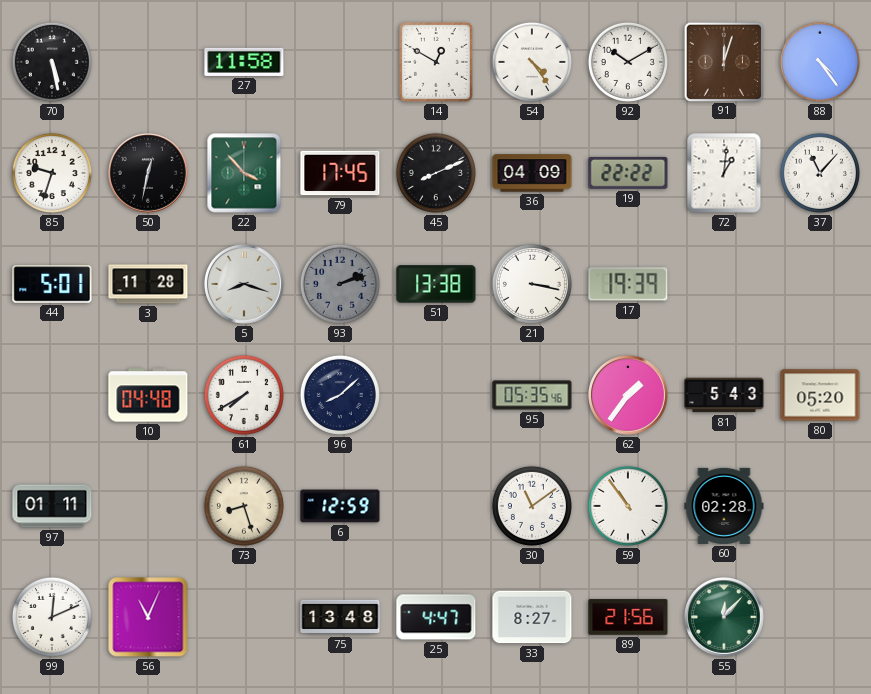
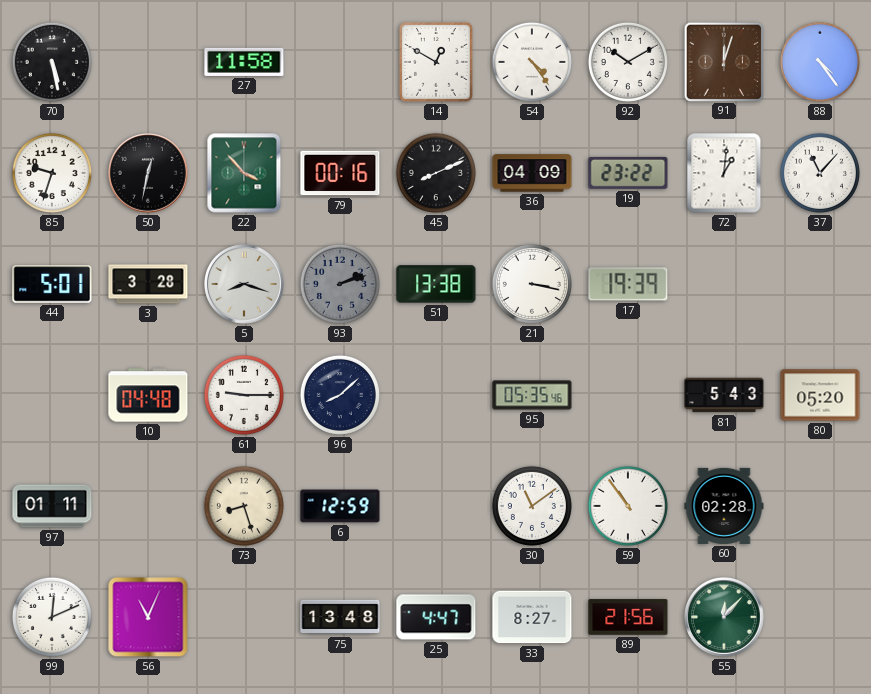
79: 17:45 -> 00:16
19: 22:22 -> 23:22
3: 11:28 -> 3:28
61: 7:40 -> 9:15
62: 1:36 -> none
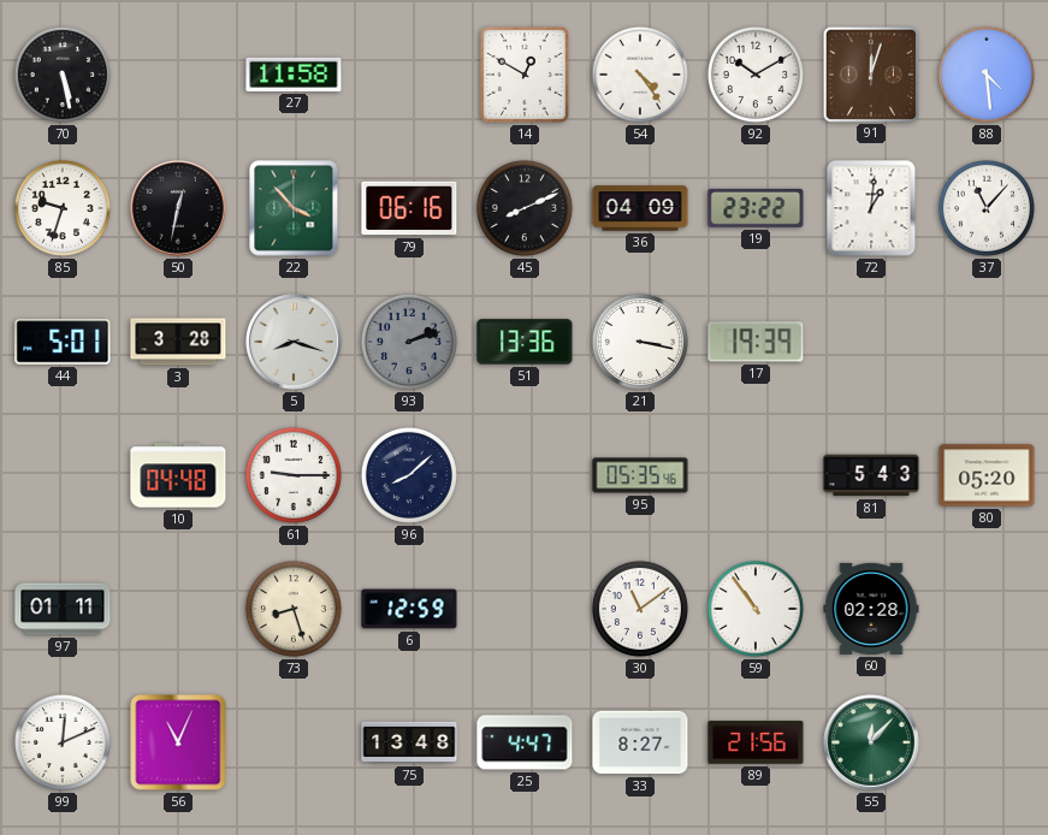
88: 4:24 -> 4:29
79: 00:16 -> 06:16
51: 13:38 -> 13:36
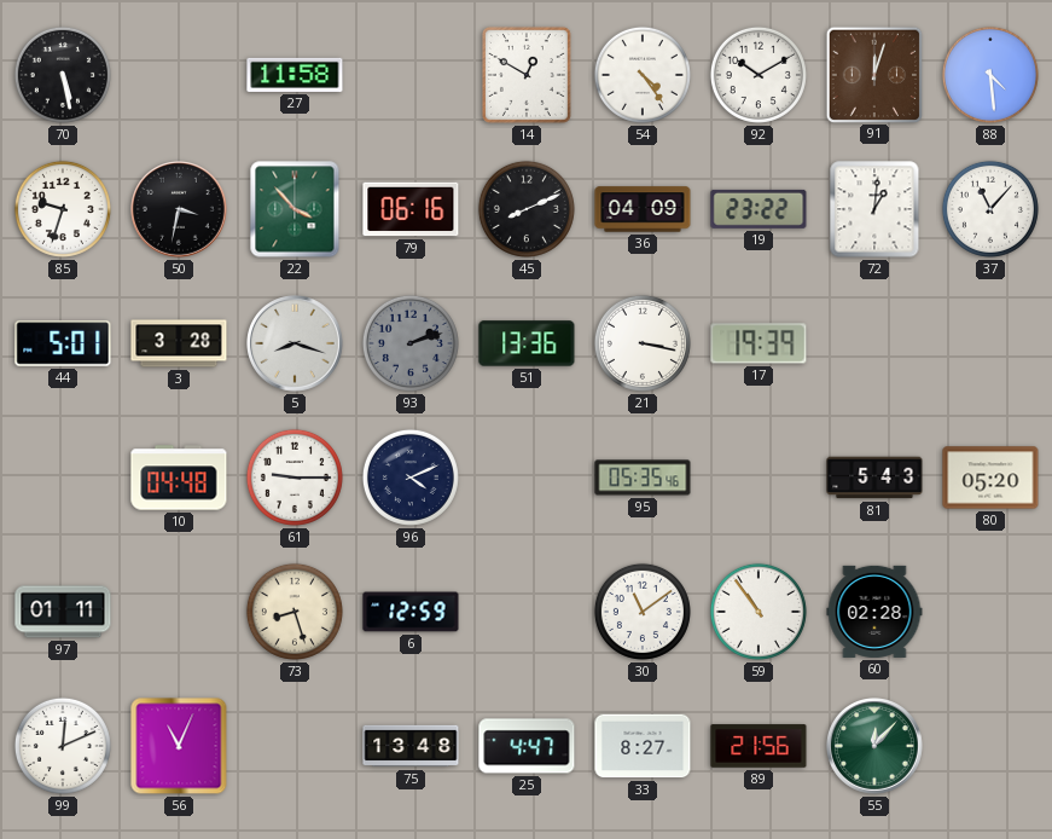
50: 12:32 -> 3:32
96: 8:08 -> 4:11
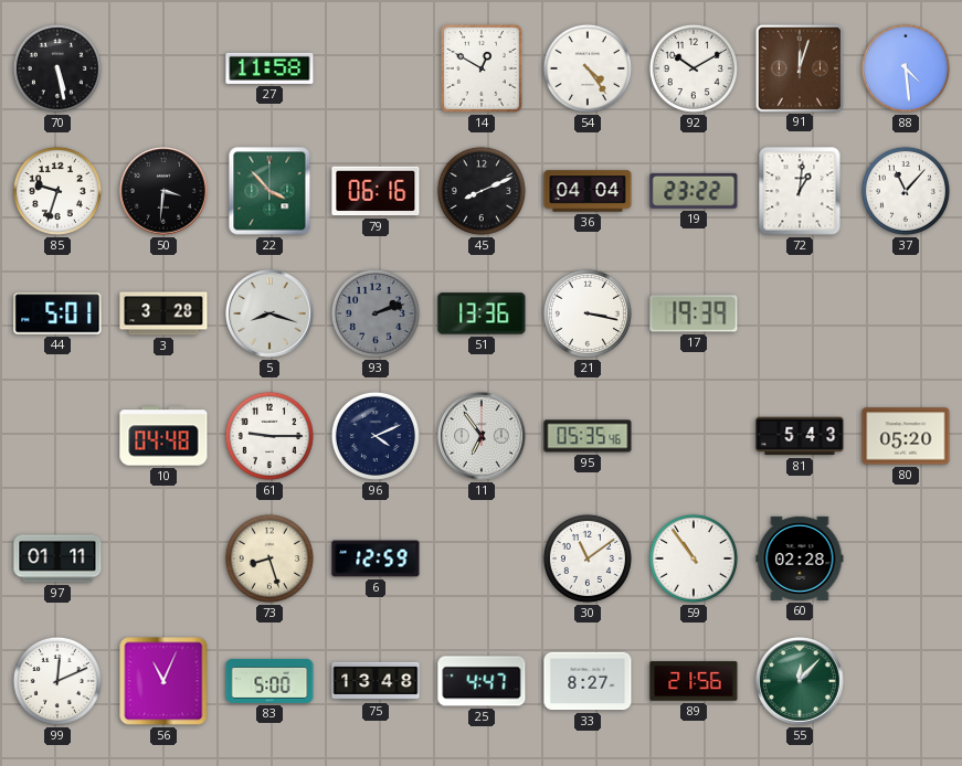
50: 3:32 -> 3:31
36: 04:09 -> 04:04
11: none -> 6:54
83: none -> 5:00
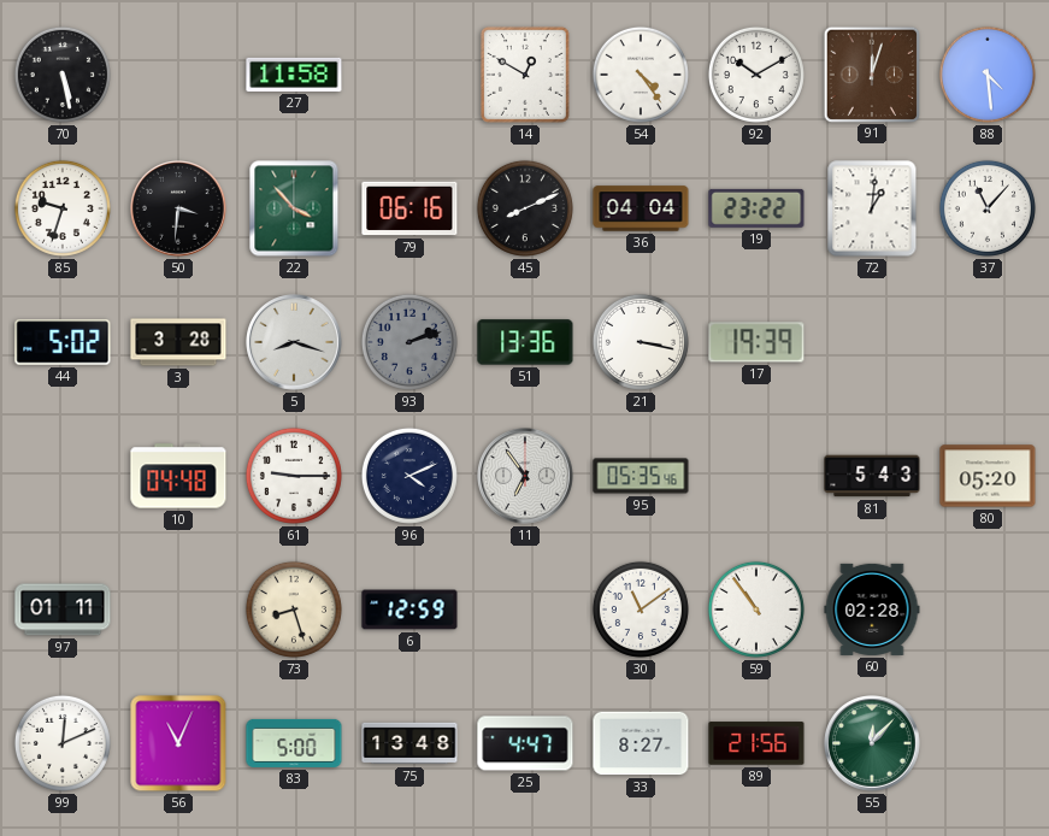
44: 5:01 -> 5:02
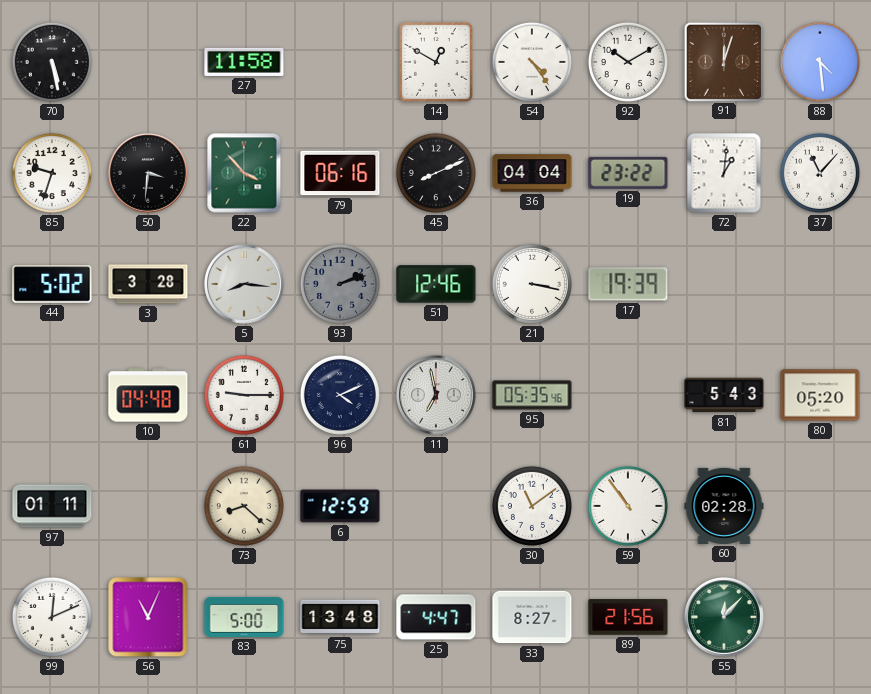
5: 8:18 -> 8:16
51: 13:36 -> 12:46
11: 6:54 -> 6:58
73: 8:27 -> 8:22
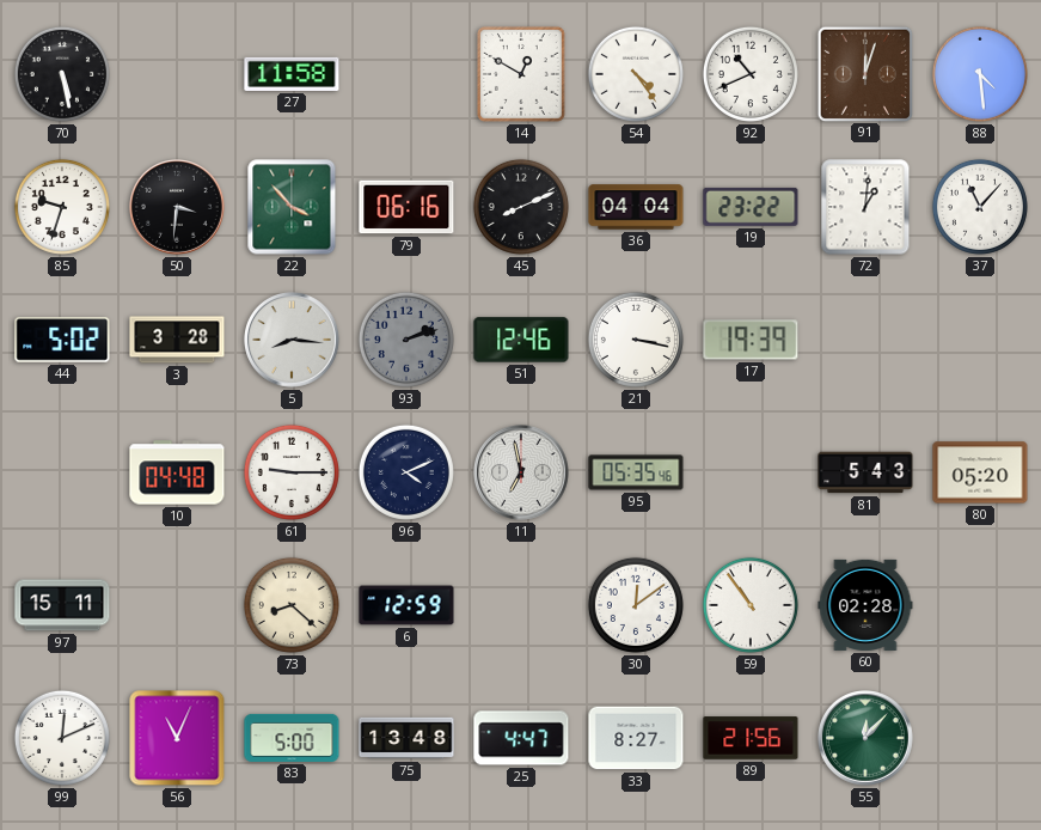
92: 10:10 -> 10:41
97: 01:11 -> 15:11
30: 11:09 -> 12:09
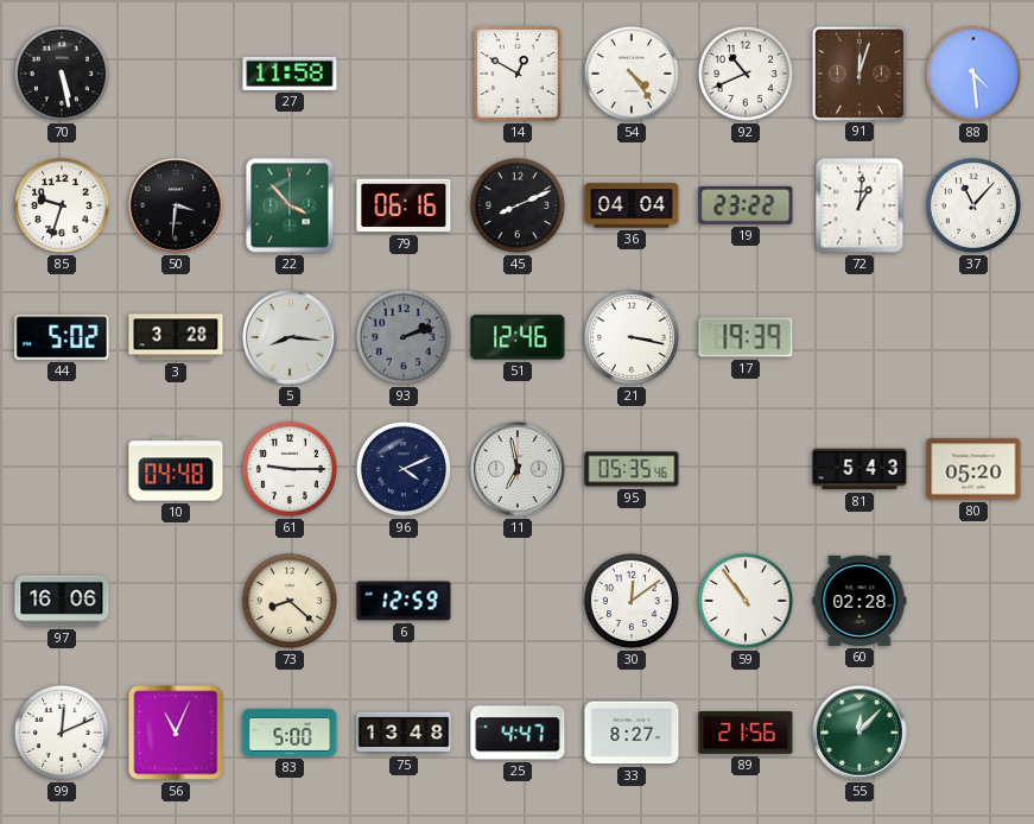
97: 15:11 -> 16:06
